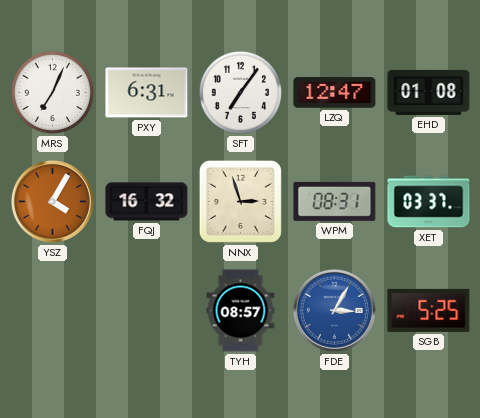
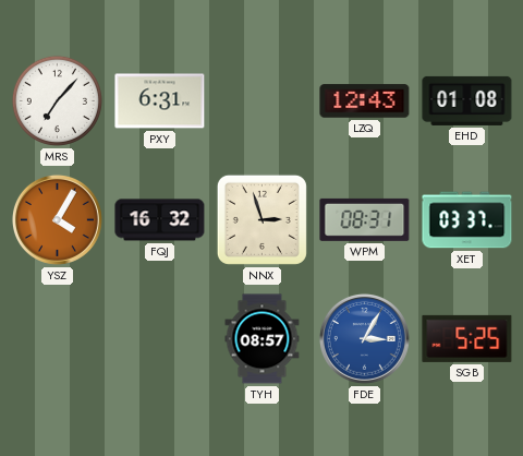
MRS: 7:04 -> 7:07
SFT: 7:06 -> none
LZQ: 12:47 -> 12:43
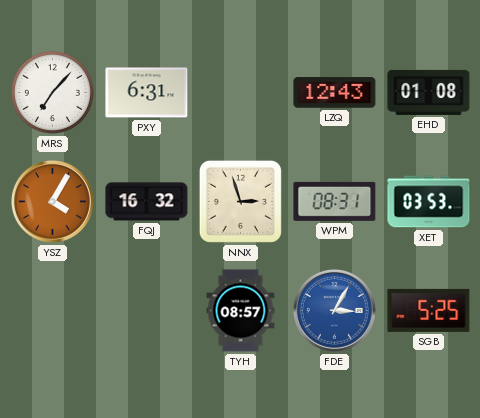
XET: 03:37 -> 03:53
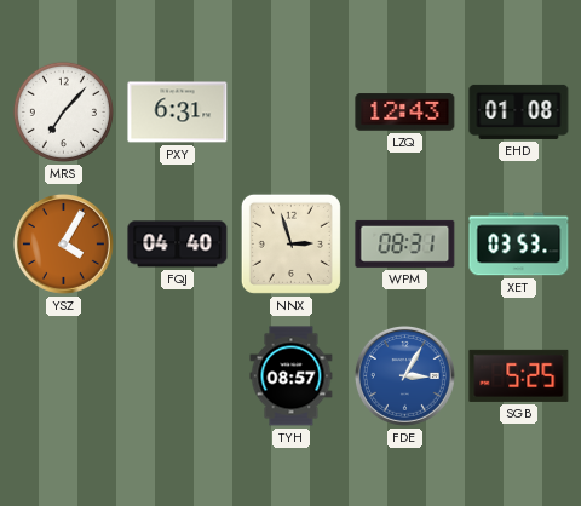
FQJ: 16:32 -> 04:40
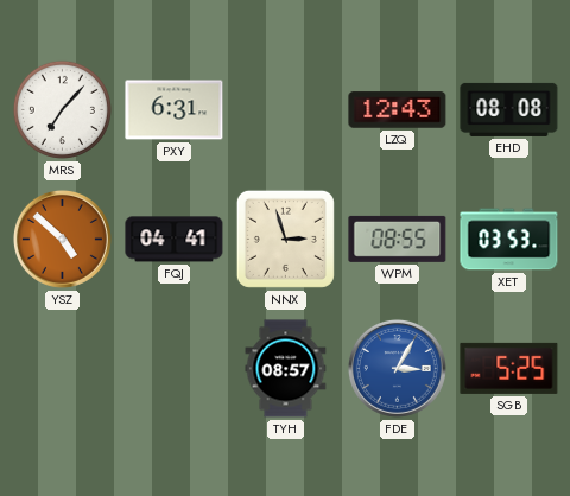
EHD: 01:08 -> 08:08
YSZ: 4:05 -> 4:52
FQJ: 04:40 -> 04:41
WPM: 08:31 -> 08:55
